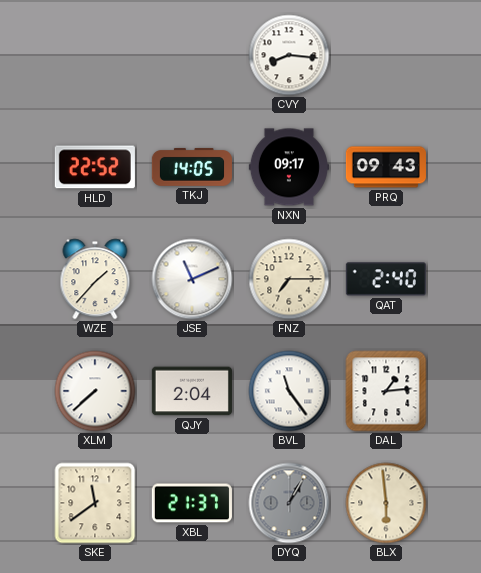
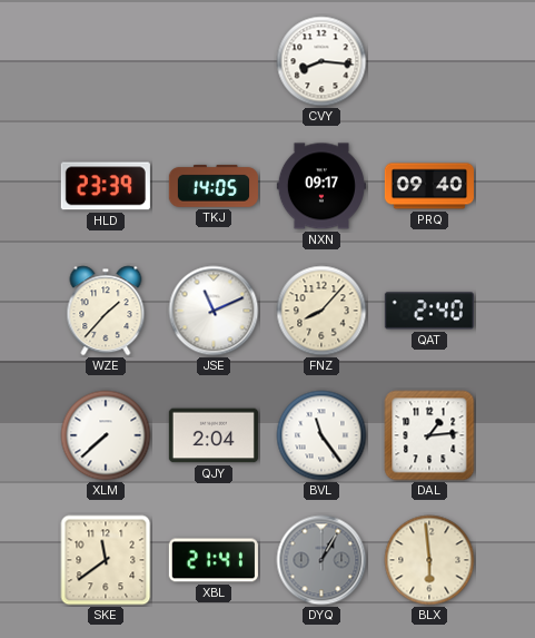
HLD: 22:52 -> 23:39
PRQ: 09:43 -> 09:40
FNZ: 7:15 -> 8:07
XBL: 21:37 -> 21:41
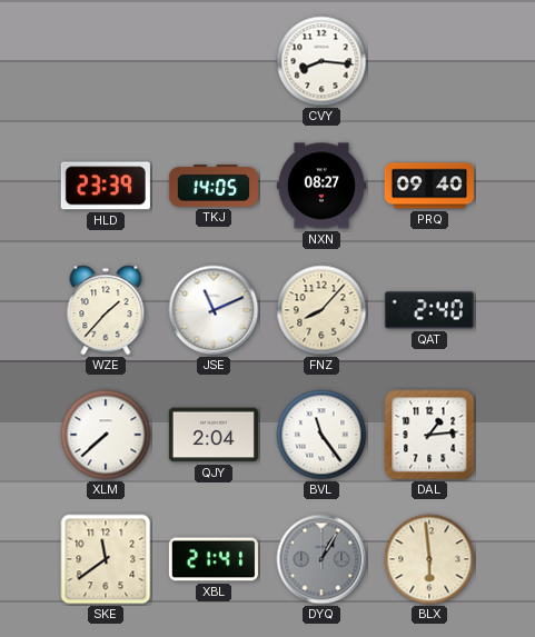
NXN: 09:17 -> 08:27
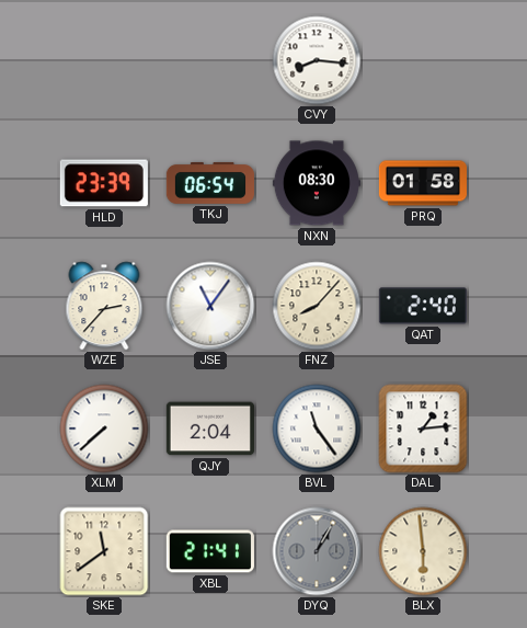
TKJ: 14:05 -> 06:54
NXN: 08:27 -> 08:30
PRQ: 09:40 -> 01:58
WZE: 1:37 -> 2:37
JSE: 11:11 -> 11:06
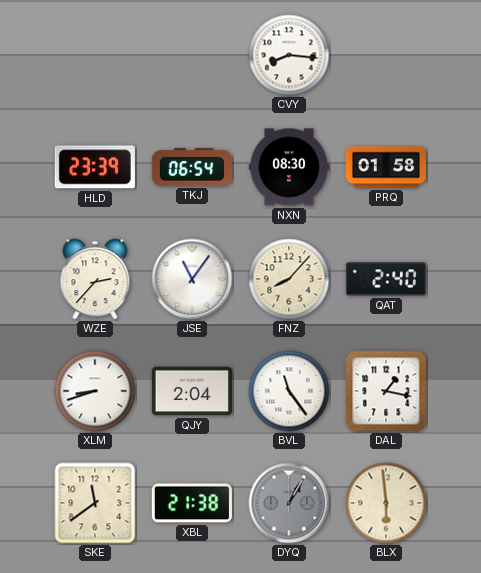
XLM: 7:38 -> 8:42
DAL: 1:14 -> 1:17
XBL: 21:41 -> 21:38
